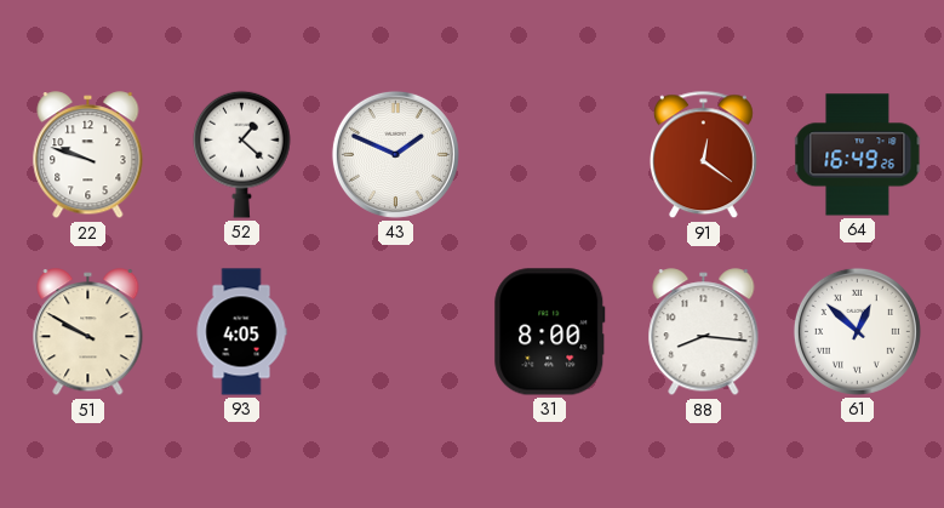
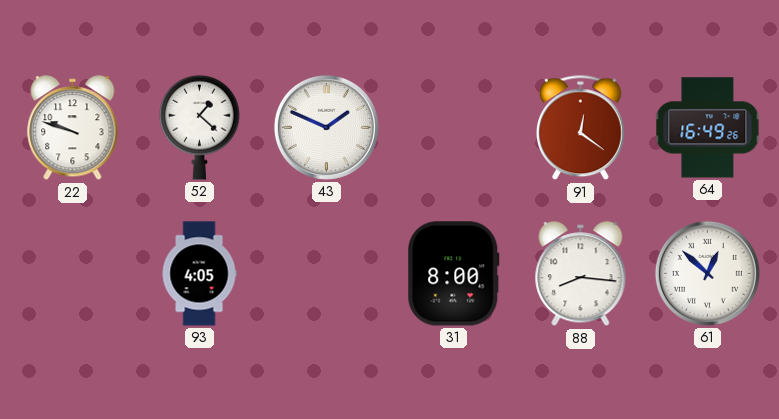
51: 9:50 -> none
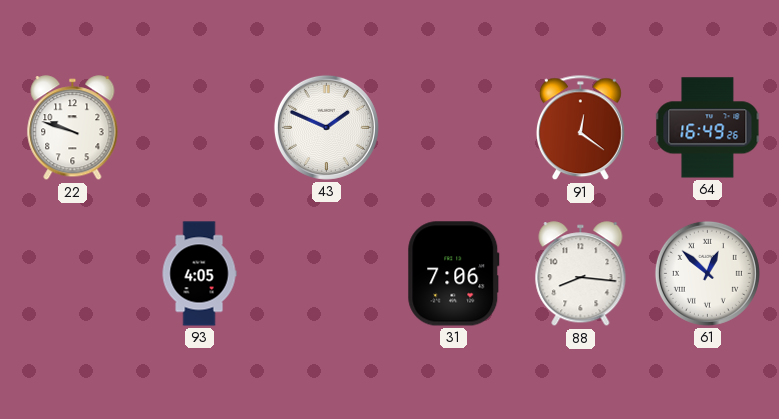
52: 1:22 -> none
31: 8:00 -> 7:06
